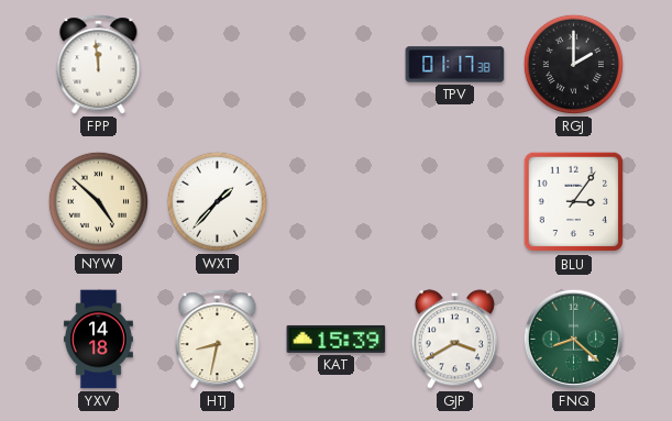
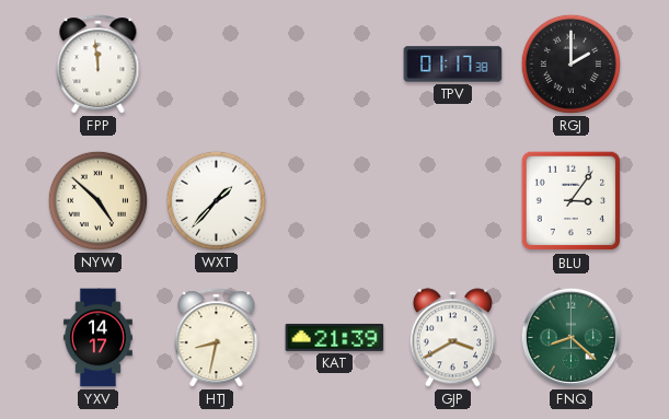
YXV: 14:18 -> 14:17
KAT: 15:39 -> 21:39
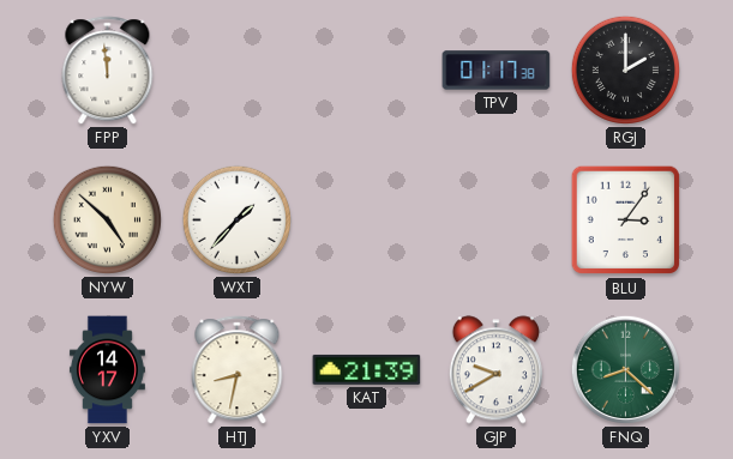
GJP: 3:40 -> 9:40
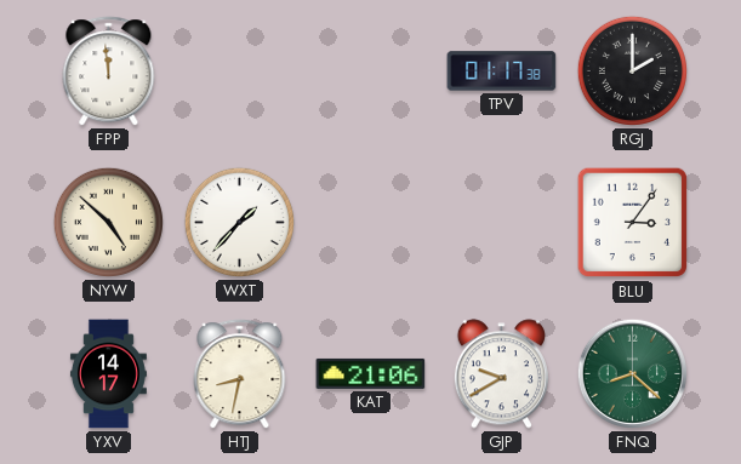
KAT: 21:39 -> 21:06
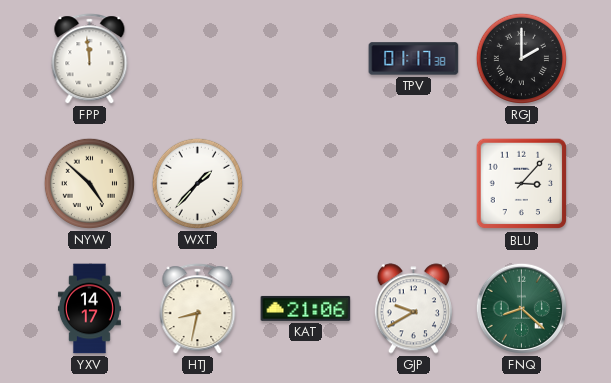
BLU: 3:06 -> 3:07
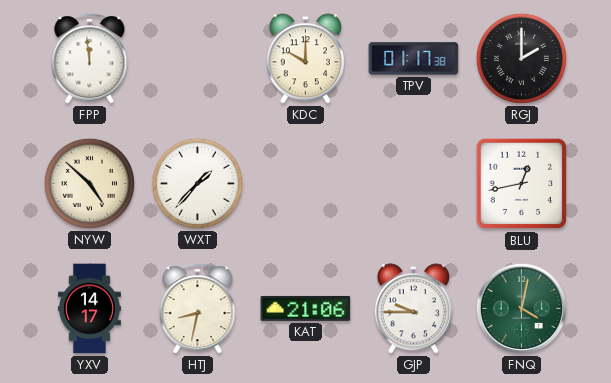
KDC: none -> 10:00
BLU: 3:07 -> 12:43
GJP: 9:40 -> 9:45
FNQ: 8:22 -> 4:02
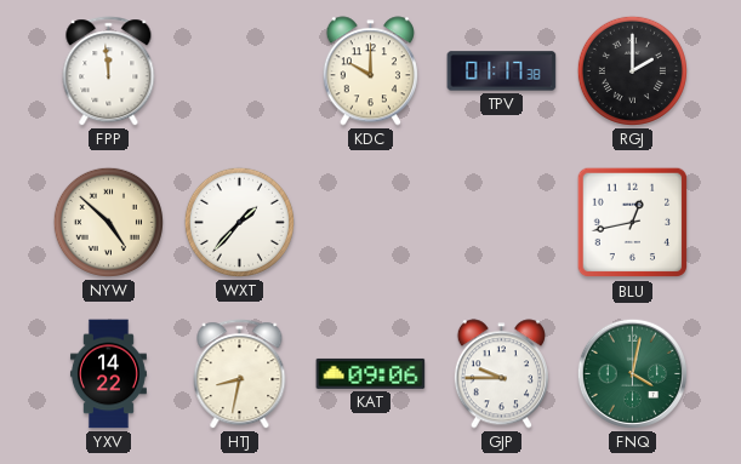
YXV: 14:17 -> 14:22
KAT: 21:06 -> 09:06
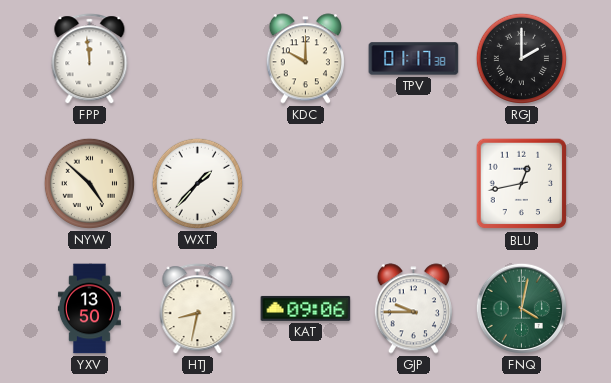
YXV: 14:22 -> 13:50
